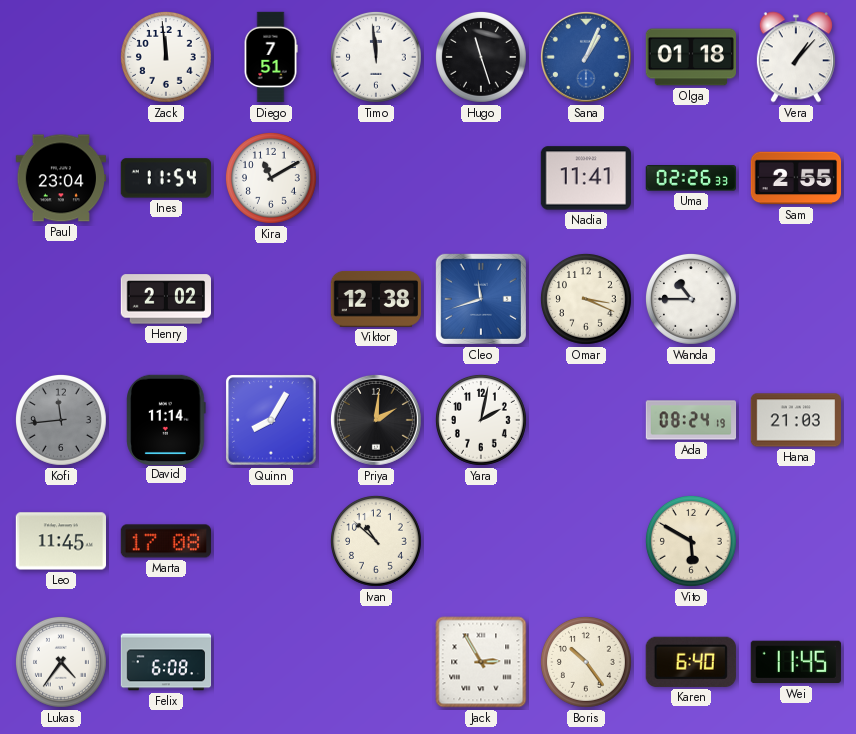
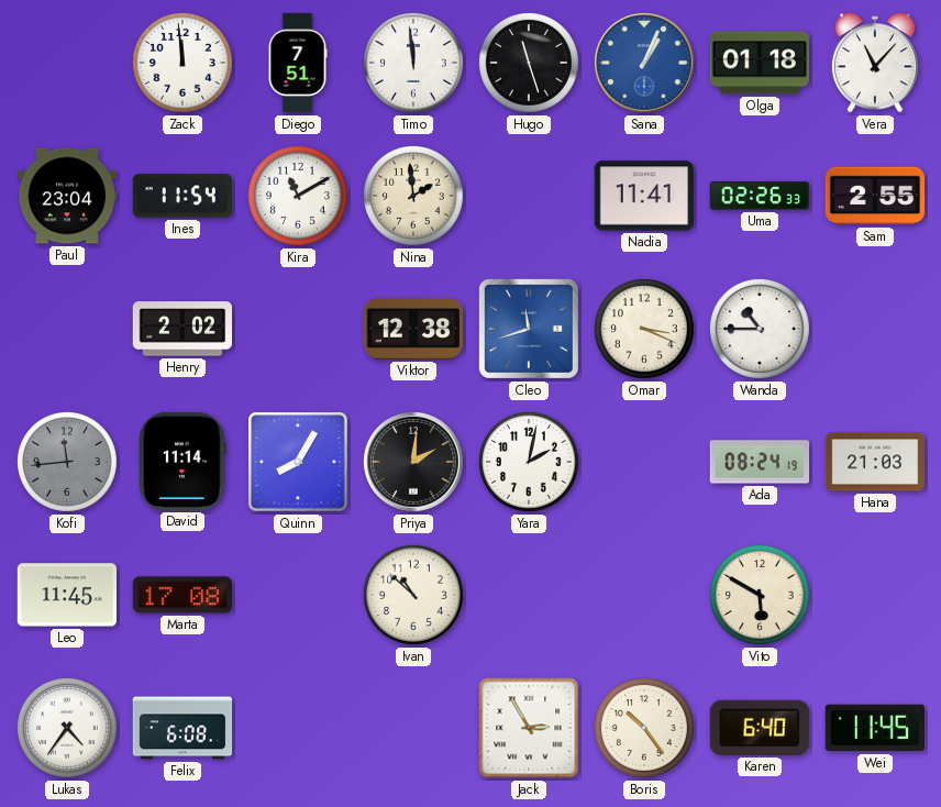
Vera: 1:07 -> 11:07
Nina: none -> 1:59
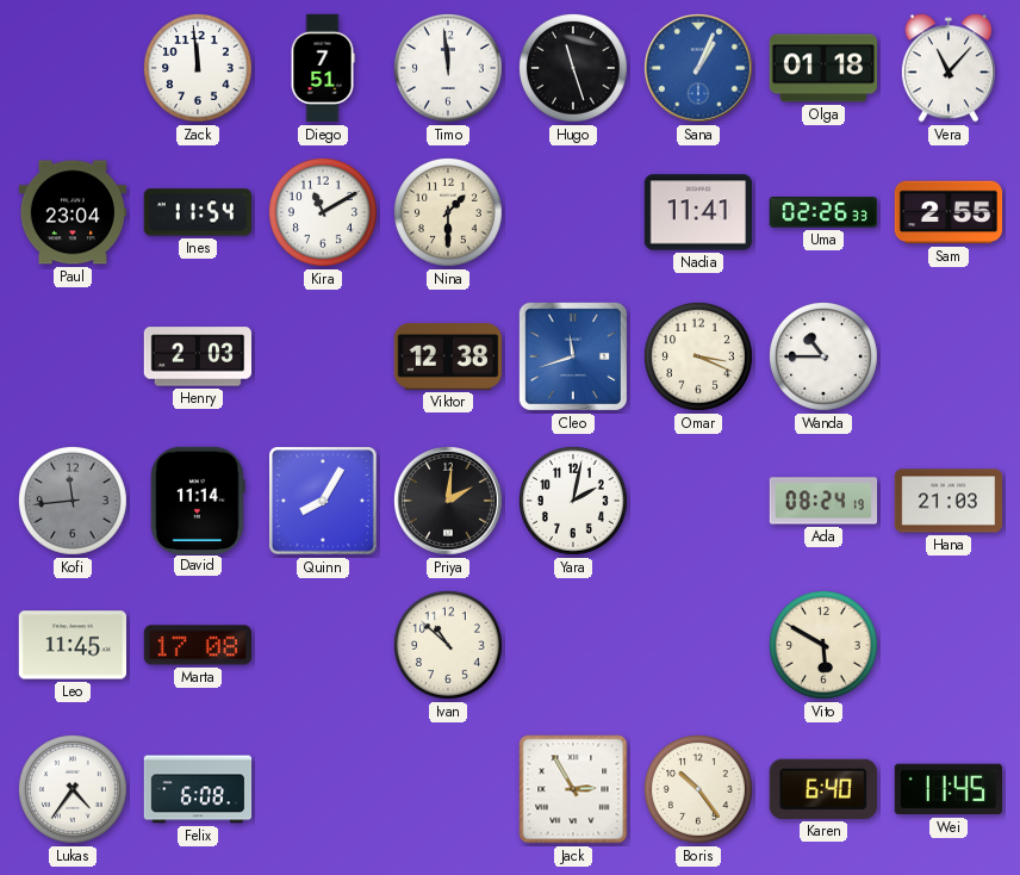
Nina: 1:59 -> 1:30
Henry: 2:02 -> 2:03
